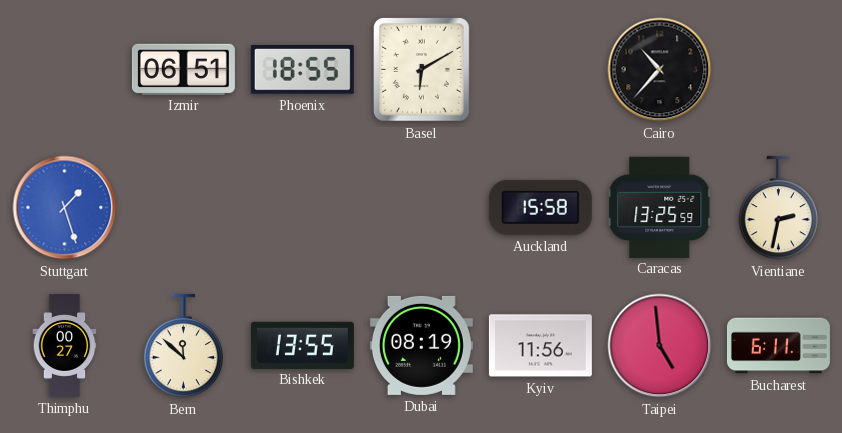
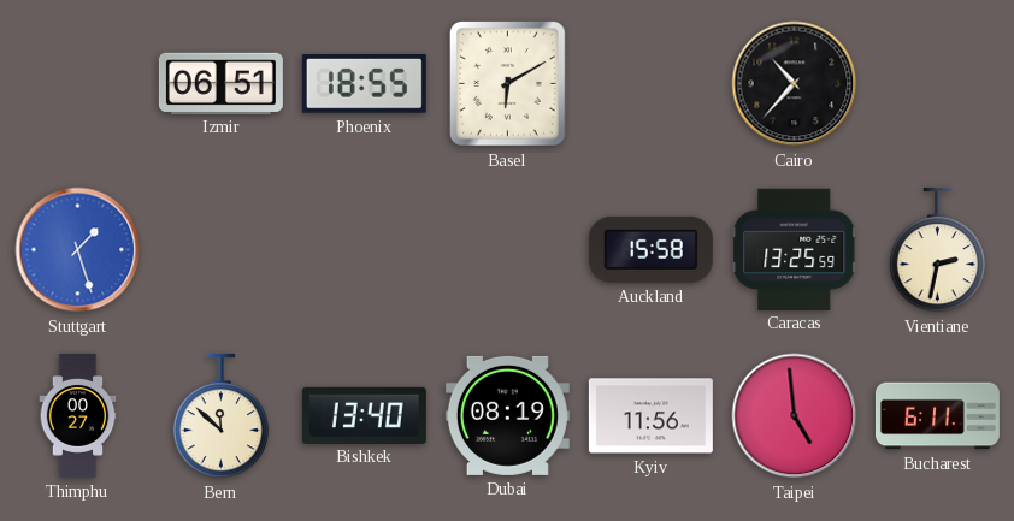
Bishkek: 13:55 -> 13:40
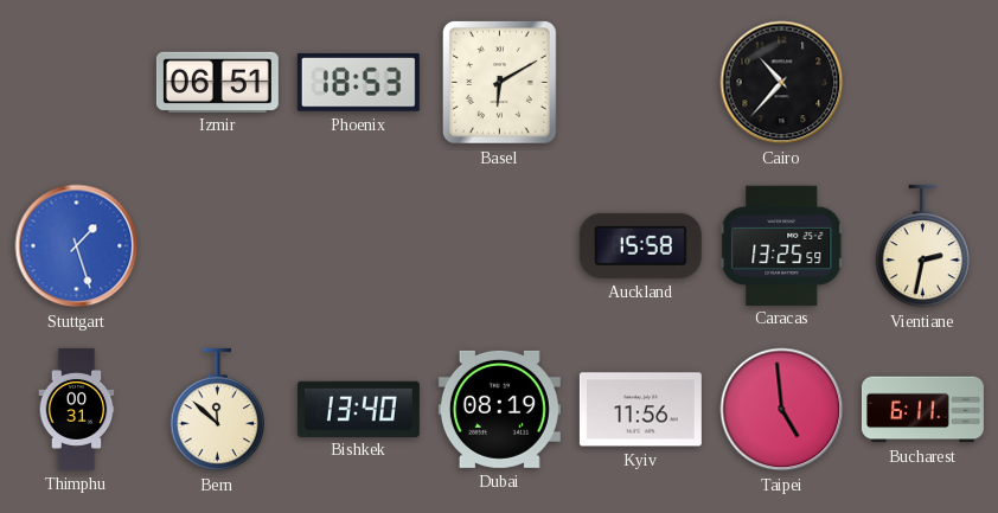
Phoenix: 18:55 -> 18:53
Thimphu: 00:27 -> 00:31
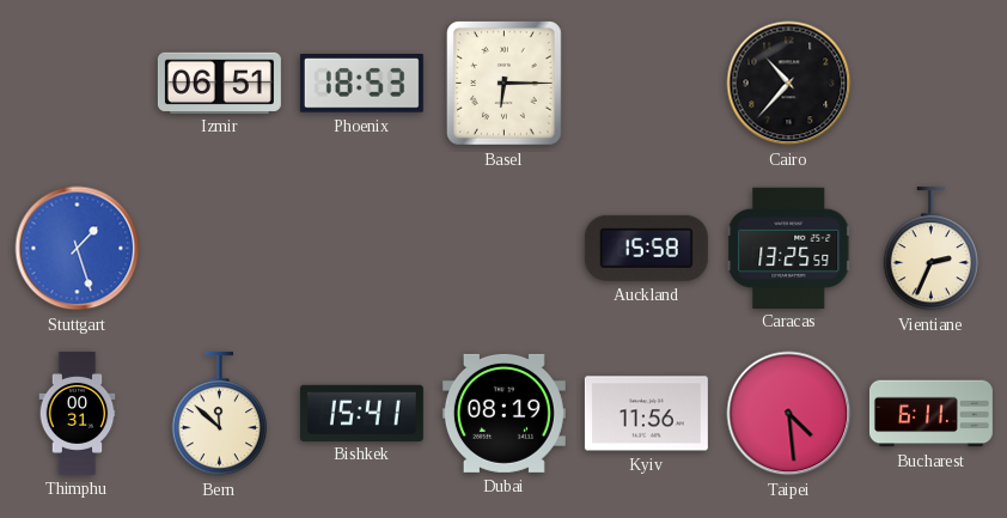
Basel: 6:10 -> 6:15
Vientiane: 2:32 -> 2:34
Bishkek: 13:40 -> 15:41
Taipei: 4:59 -> 4:29
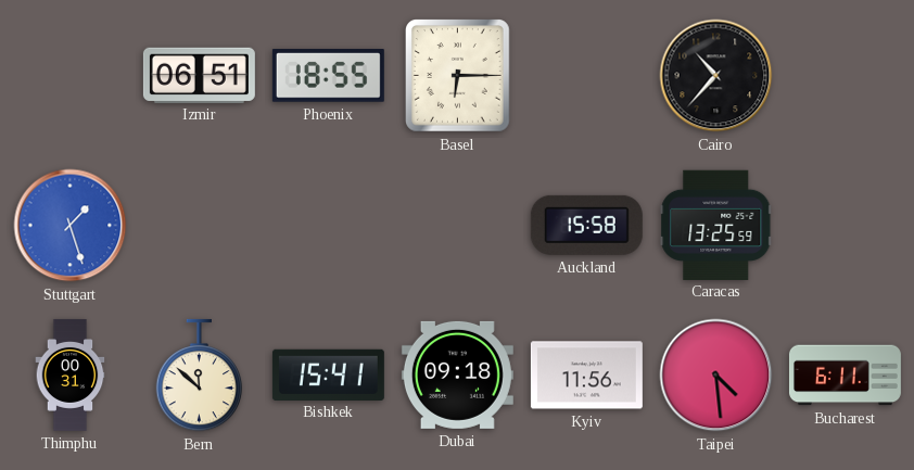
Phoenix: 18:53 -> 18:55
Vientiane: 2:34 -> none
Dubai: 08:19 -> 09:18
